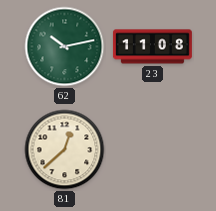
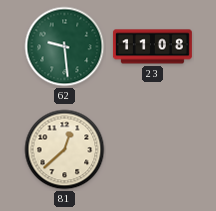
62: 10:13 -> 9:29
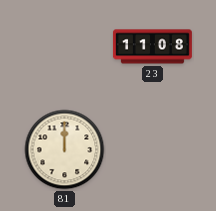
62: 9:29 -> none
81: 12:38 -> 12:00
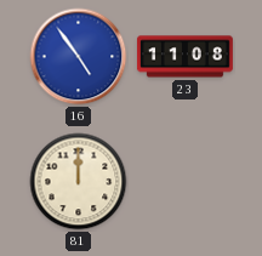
16: none -> 4:54
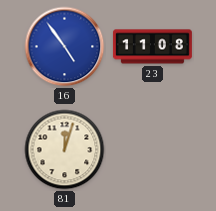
81: 12:00 -> 12:03
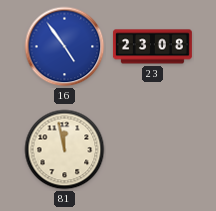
23: 11:08 -> 23:08
81: 12:03 -> 11:58
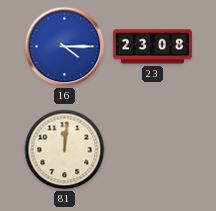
16: 4:54 -> 4:15
81: 11:58 -> 12:01
